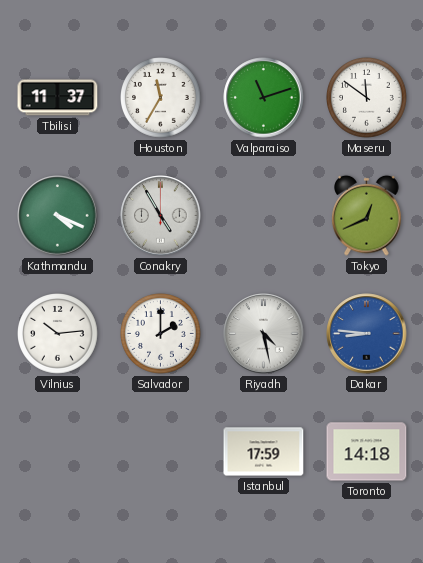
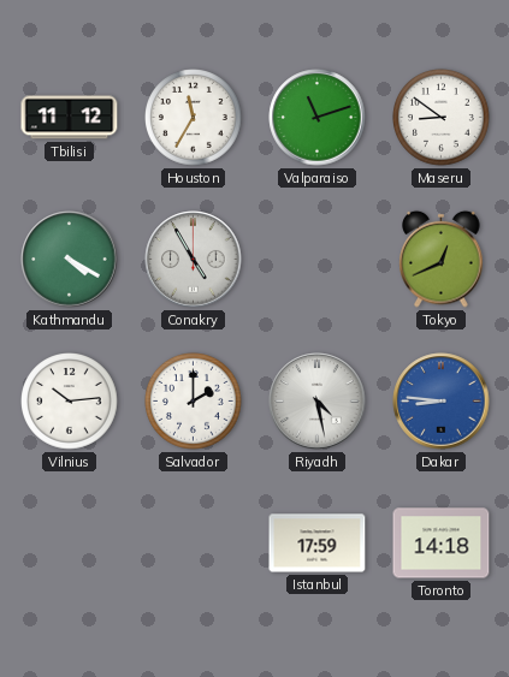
Tbilisi: 11:37 -> 11:12
Maseru: 11:51 -> 8:51
Kathmandu: 4:19 -> 4:20
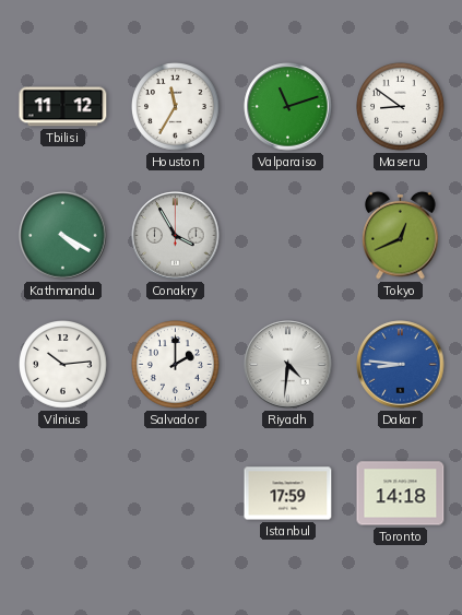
Conakry: 4:55 -> 3:55
Riyadh: 4:28 -> 4:31
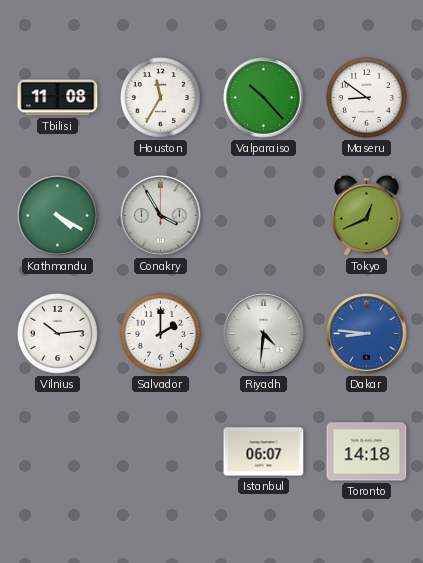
Tbilisi: 11:12 -> 11:08
Valparaiso: 11:12 -> 10:23
Istanbul: 17:59 -> 06:07
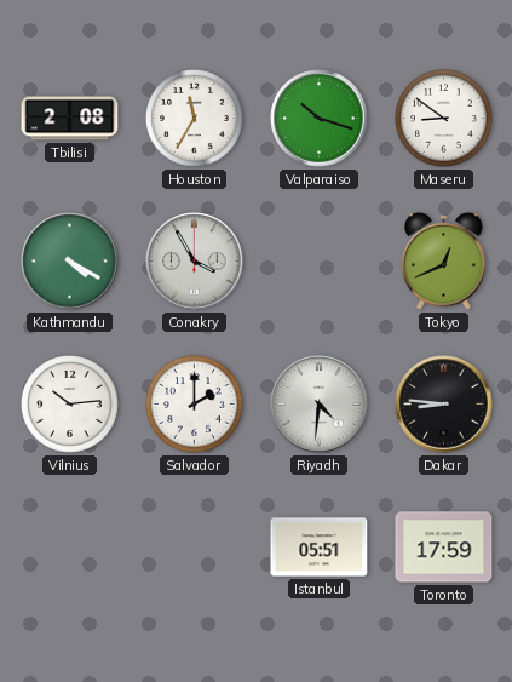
Tbilisi: 11:08 -> 2:08
Valparaiso: 10:23 -> 10:18
Dakar dial: blue -> black
Istanbul: 06:07 -> 05:51
Toronto: 14:18 -> 17:59
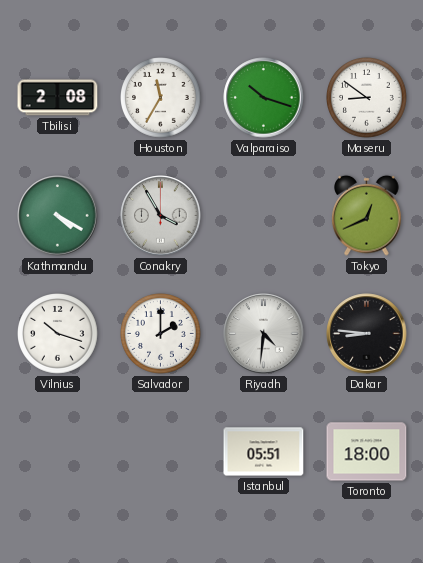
Vilnius: 10:14 -> 10:18
Toronto: 17:59 -> 18:00
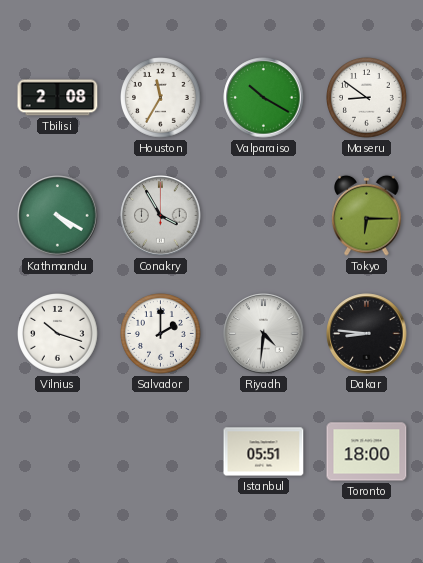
Valparaiso: 10:18 -> 10:20
Tokyo: 12:41 -> 6:15
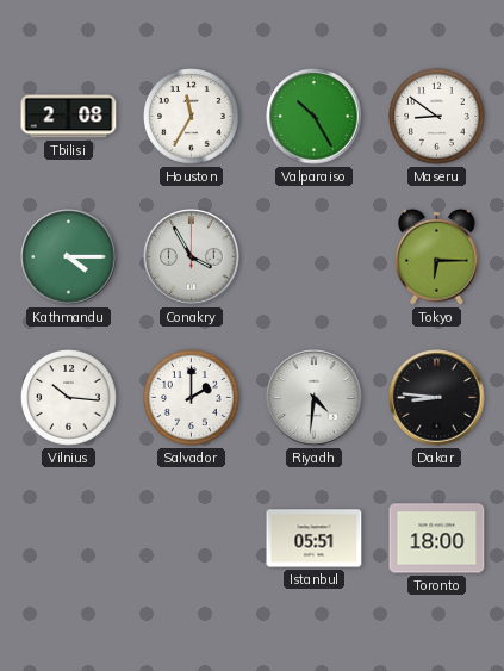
Valparaiso: 10:20 -> 10:25
Kathmandu: 4:20 -> 4:15
Vilnius: 10:18 -> 10:16
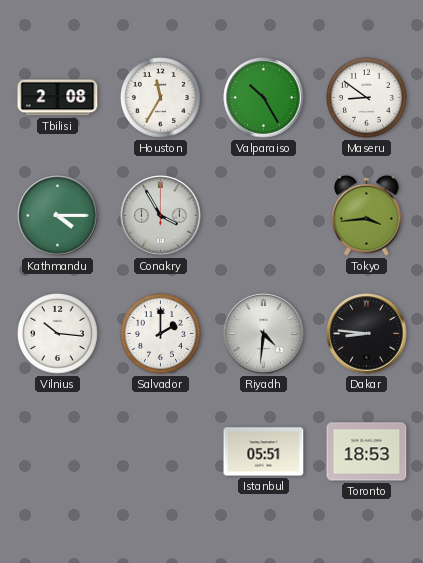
Tokyo: 6:15 -> 3:44
Toronto: 18:00 -> 18:53
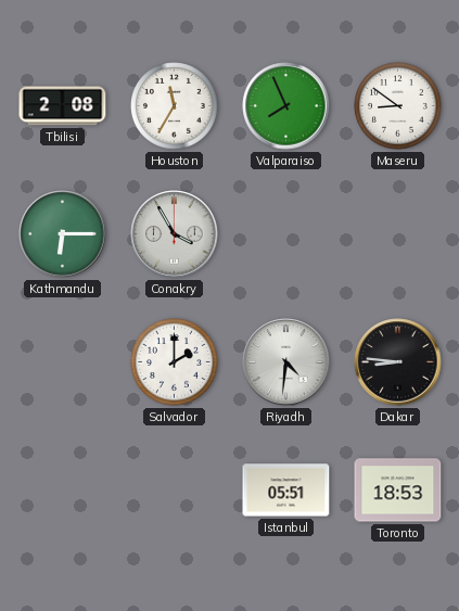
Valparaiso: 10:25 -> 7:56
Kathmandu: 4:15 -> 6:15
Tokyo: 3:44 -> none
Vilnius: 10:16 -> none
